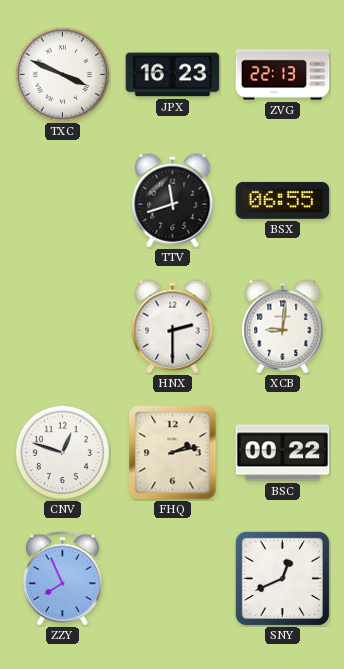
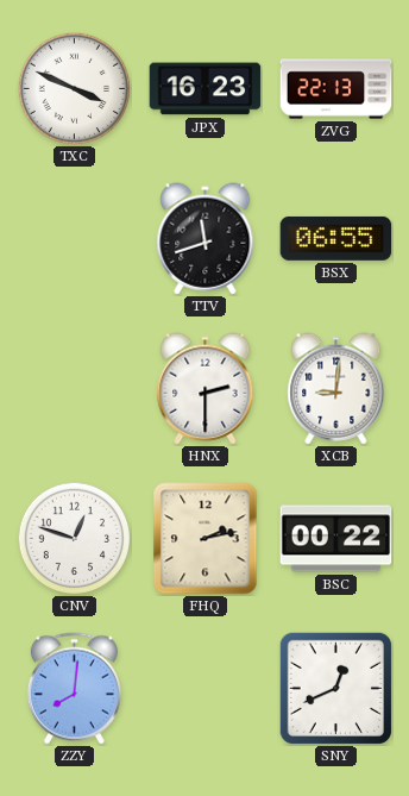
ZZY: 7:56 -> 8:01
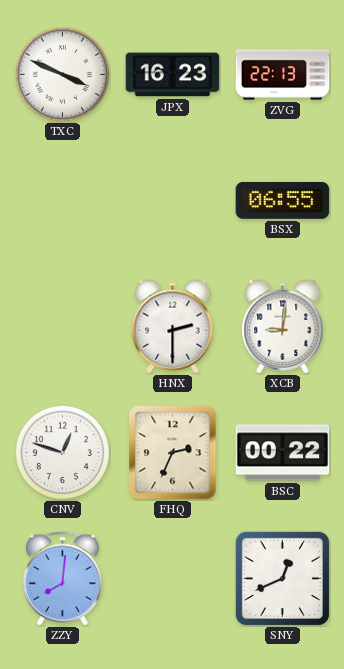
TTV: 11:42 -> none
FHQ: 2:13 -> 2:34
